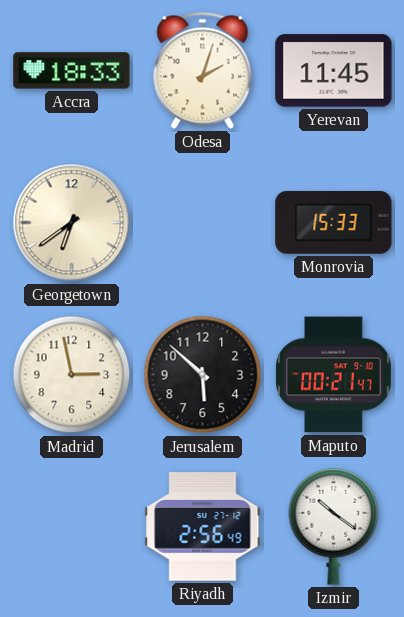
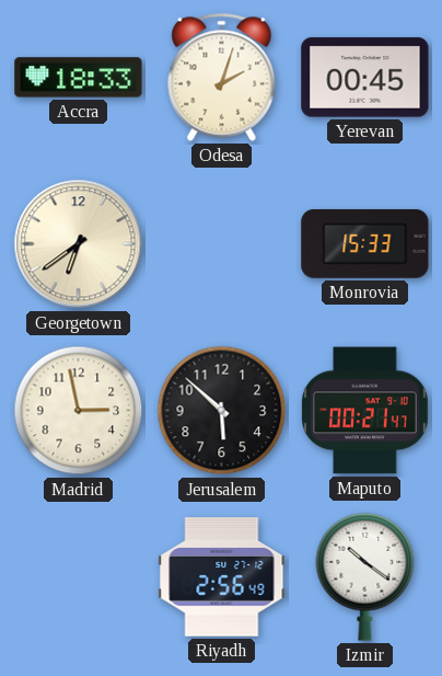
Yerevan: 11:45 -> 00:45
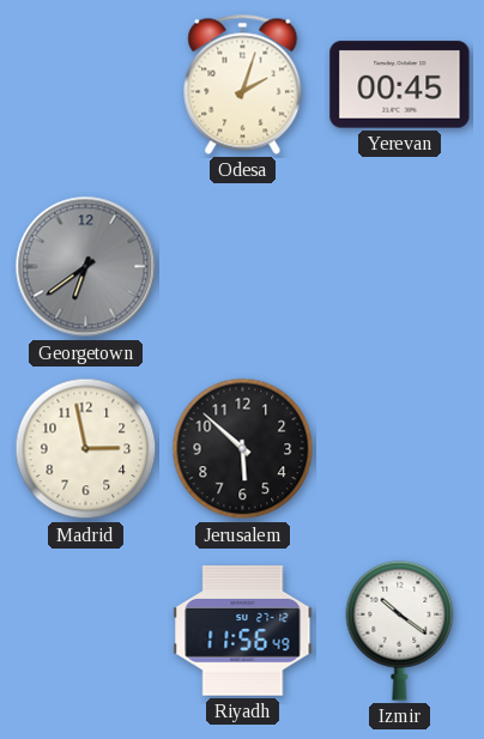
Accra: 18:33 -> none
Georgetown dial: cream -> grey
Monrovia: 15:33 -> none
Maputo: 00:21 -> none
Riyadh: 2:56 -> 11:56
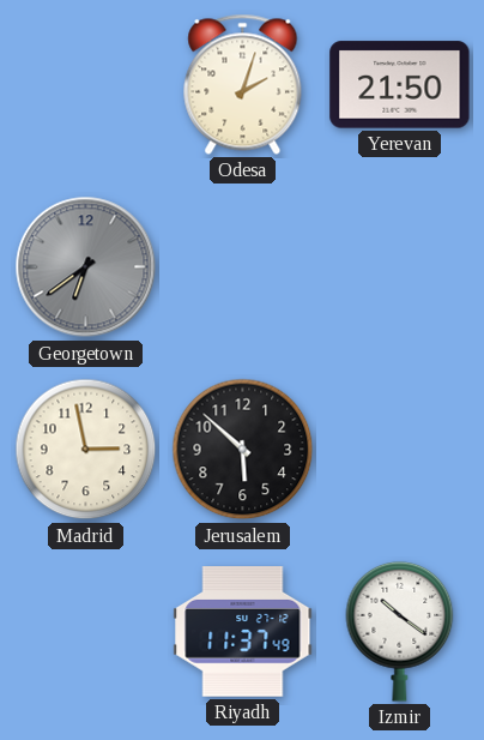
Yerevan: 00:45 -> 21:50
Riyadh: 11:56 -> 11:37
